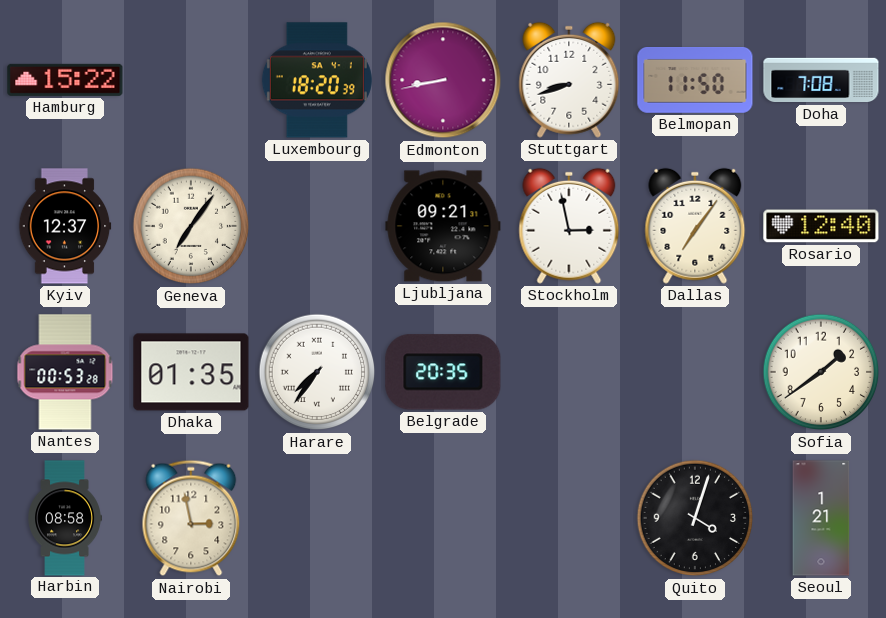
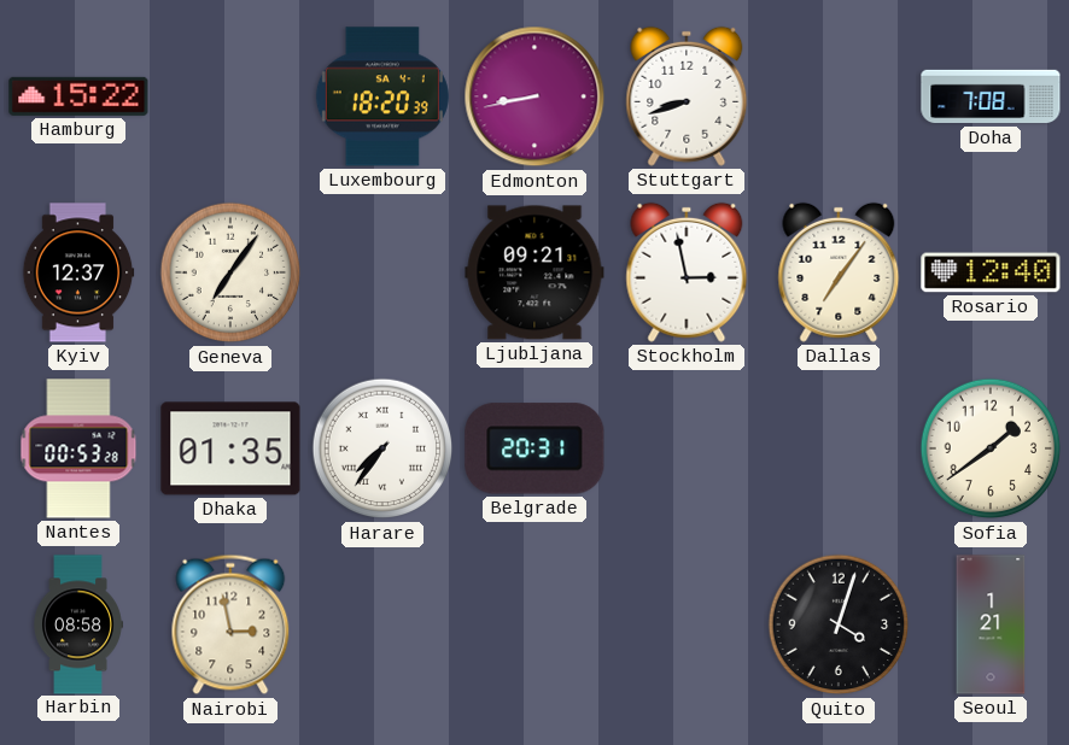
Belmopan: 11:50 -> none
Belgrade: 20:35 -> 20:31
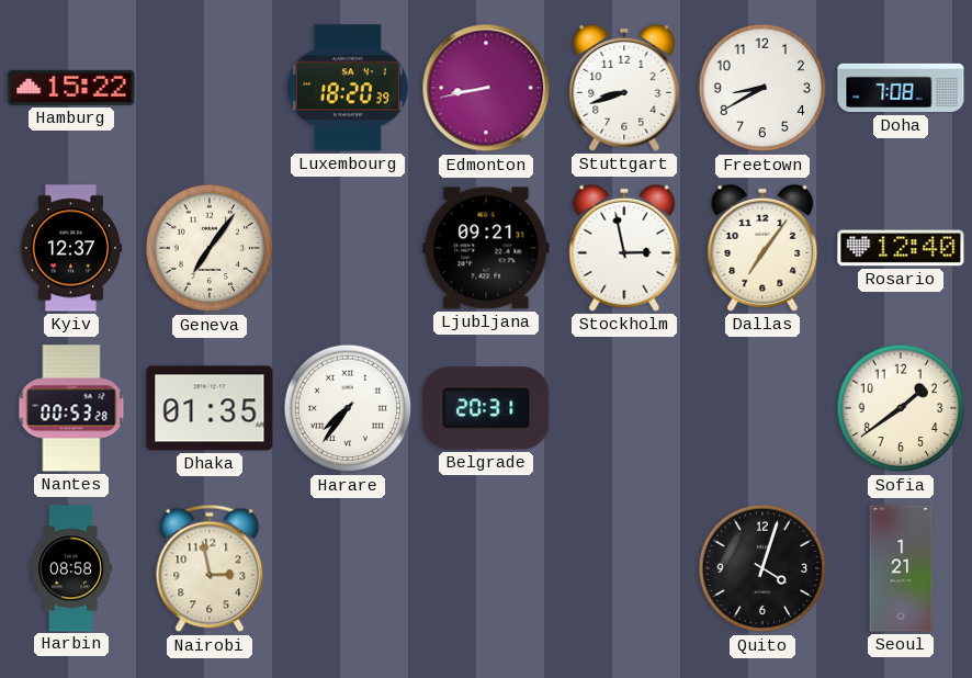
Freetown: none -> 8:40
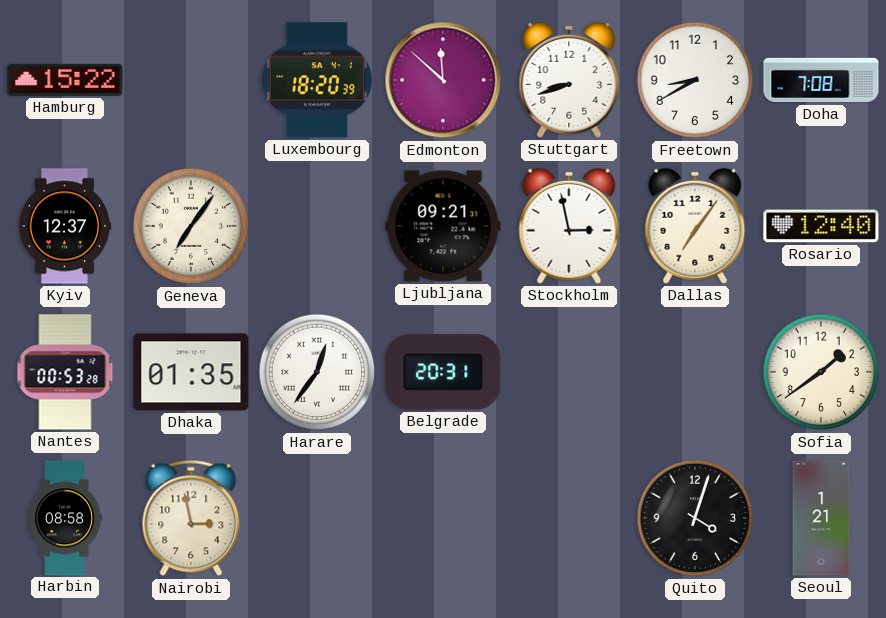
Edmonton: 8:43 -> 11:52
Harare: 7:36 -> 12:36
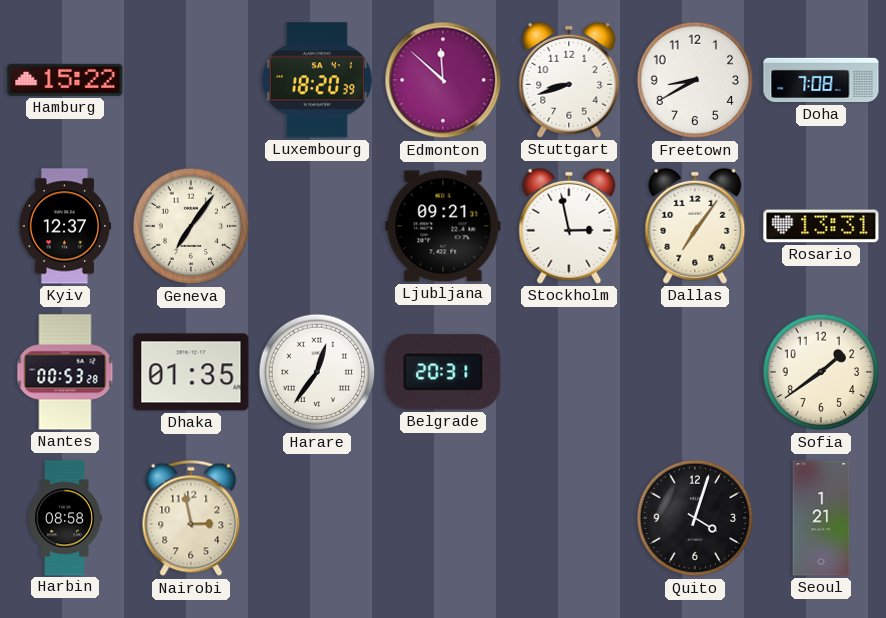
Rosario: 12:40 -> 13:31
